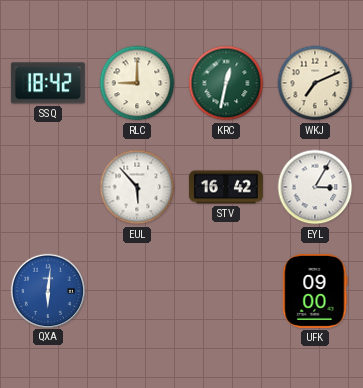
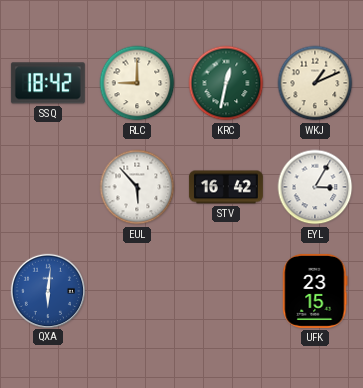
WKJ: 7:11 -> 1:11
UFK: 09:00 -> 23:15
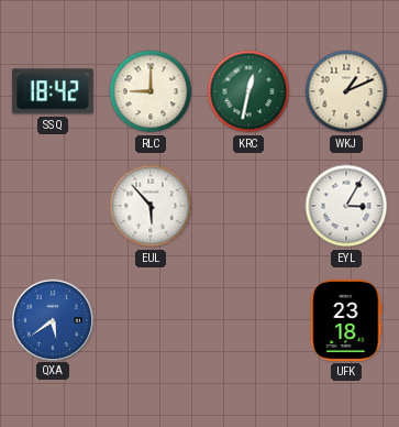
STV: 16:42 -> none
QXA: 6:01 -> 5:39
UFK: 23:15 -> 23:18
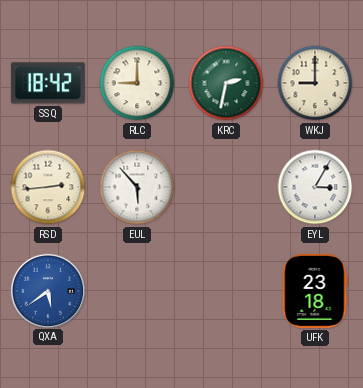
KRC: 12:32 -> 2:32
WKJ: 1:11 -> 9:00
RSD: none -> 2:44
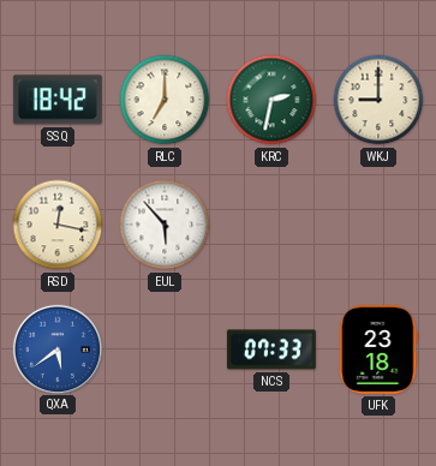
RLC: 9:00 -> 7:00
RSD: 2:44 -> 12:17
EYL: 3:05 -> none
NCS: none -> 07:33
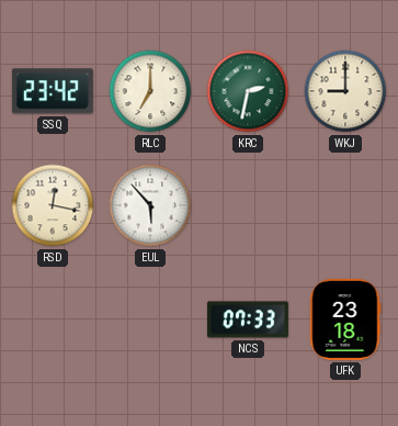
SSQ: 18:42 -> 23:42
QXA: 5:39 -> none
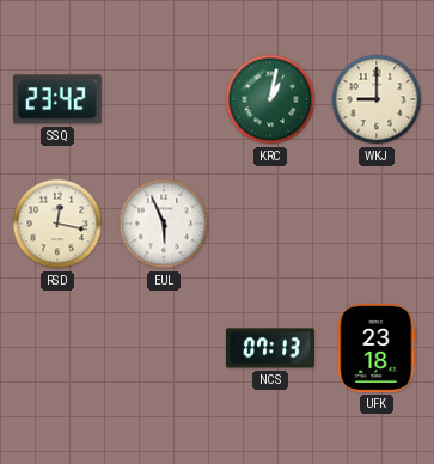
RLC: 7:00 -> none
KRC: 2:32 -> 1:02
EUL: 5:53 -> 5:56
NCS: 07:33 -> 07:13
